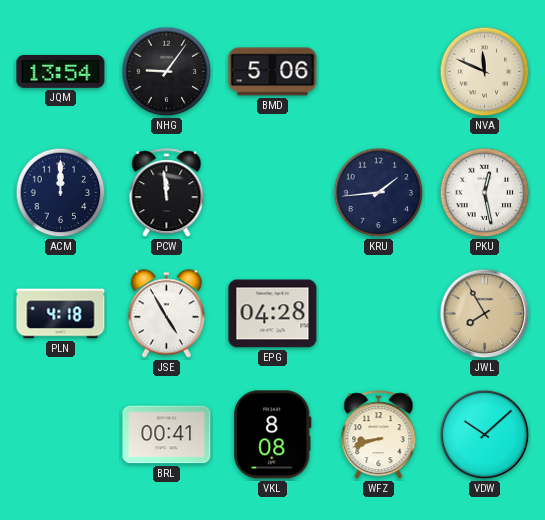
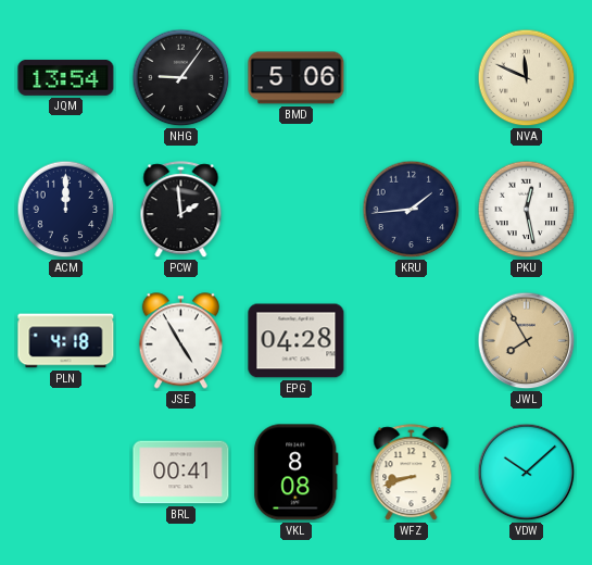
PCW: 11:59 -> 1:59
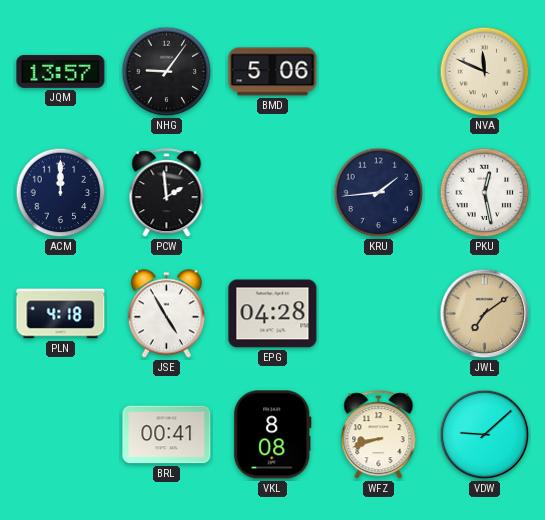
JQM: 13:54 -> 13:57
JWL: 7:55 -> 7:09
VDW: 10:08 -> 9:08
